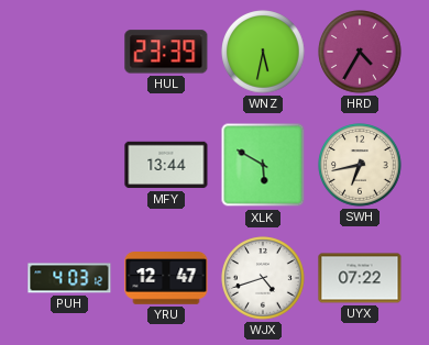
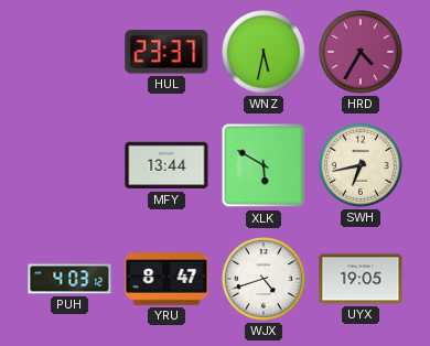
HUL: 23:39 -> 23:37
YRU: 12:47 -> 8:47
UYX: 07:22 -> 19:05
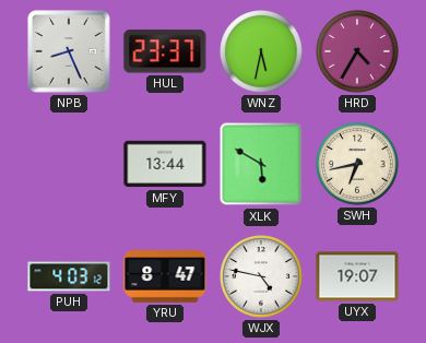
NPB: none -> 8:26
WJX: 4:42 -> 4:47
UYX: 19:05 -> 19:07
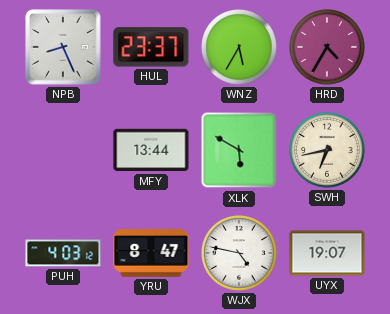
WNZ: 5:32 -> 5:35
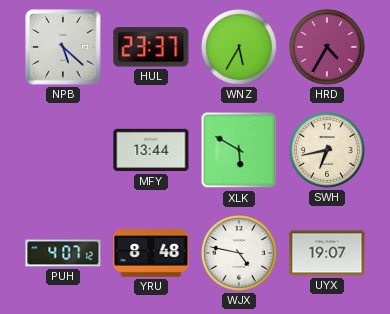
NPB: 8:26 -> 5:22
PUH: 4:03 -> 4:07
YRU: 8:47 -> 8:48
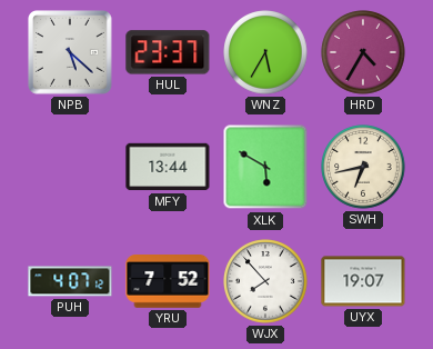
YRU: 8:48 -> 7:52
WJX: 4:47 -> 7:53
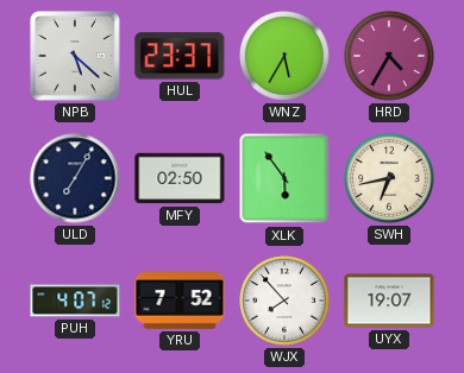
ULD: none -> 7:05
MFY: 13:44 -> 02:50
XLK: 5:50 -> 5:54
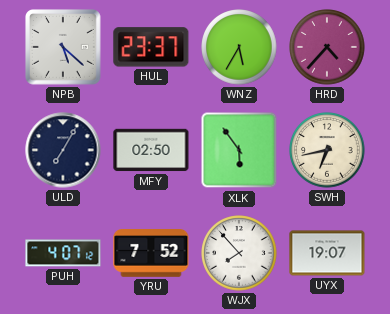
HRD: 4:35 -> 4:37
